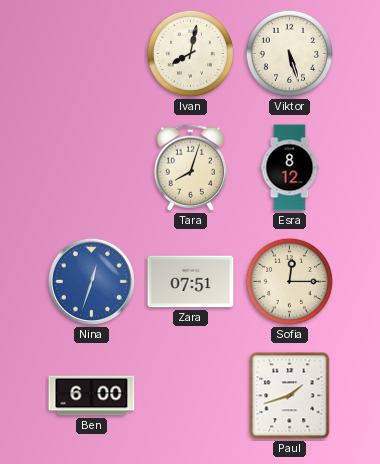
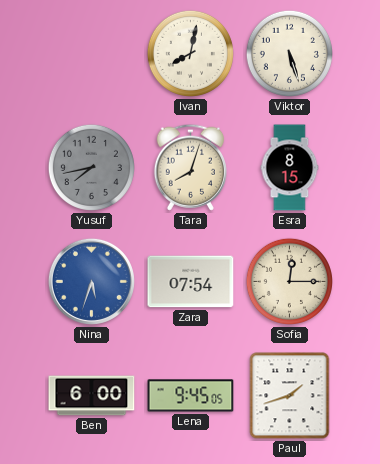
Yusuf: none -> 7:43
Esra: 8:12 -> 8:15
Nina: 12:33 -> 5:33
Zara: 07:51 -> 07:54
Lena: none -> 9:45
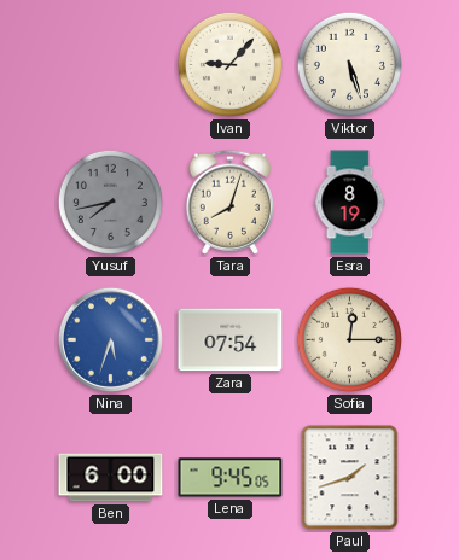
Ivan: 8:02 -> 9:07
Esra: 8:15 -> 8:19
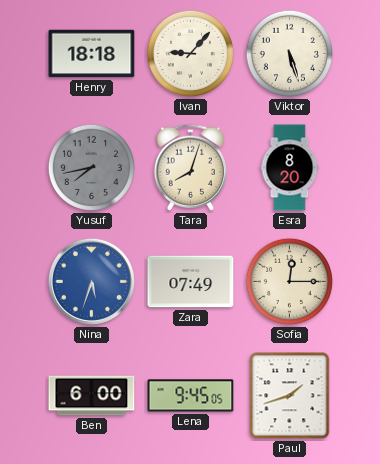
Henry: none -> 18:18
Esra: 8:19 -> 8:20
Zara: 07:54 -> 07:49
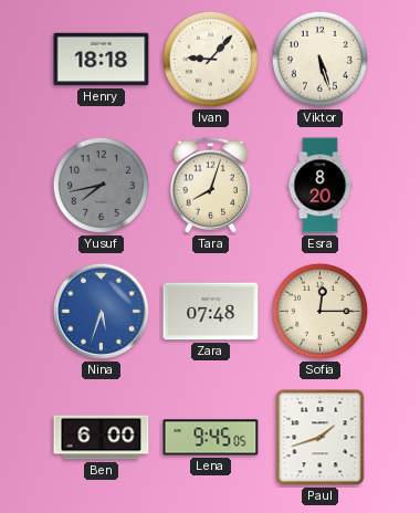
Zara: 07:49 -> 07:48
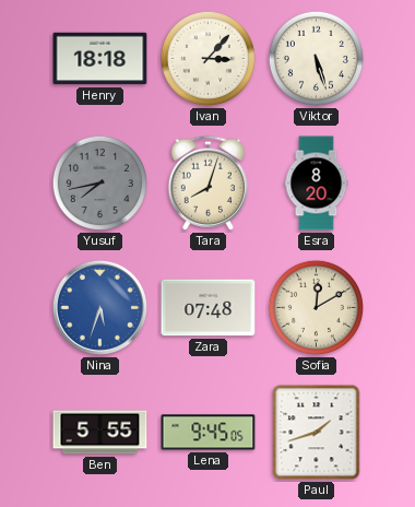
Ivan: 9:07 -> 3:07
Sofia: 12:15 -> 12:10
Ben: 6:00 -> 5:55
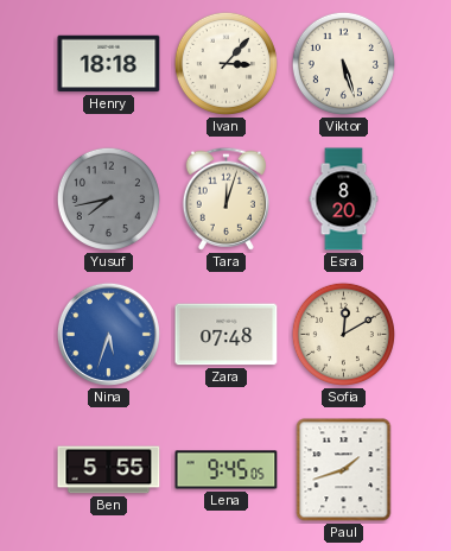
Tara: 8:03 -> 12:03
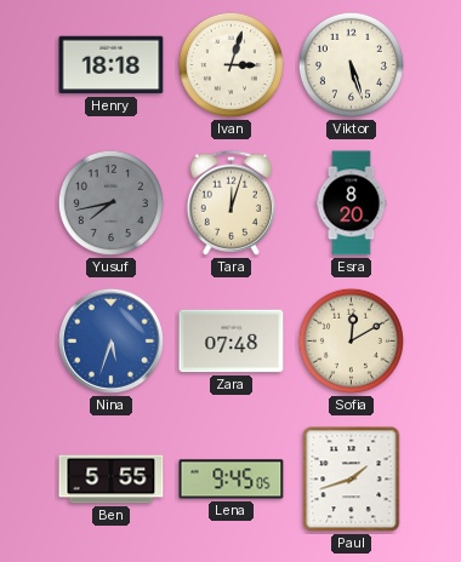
Ivan: 3:07 -> 3:03
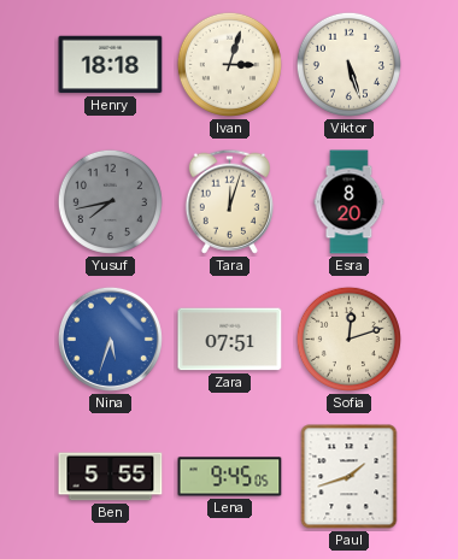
Zara: 07:48 -> 07:51
Sofia: 12:10 -> 12:12
